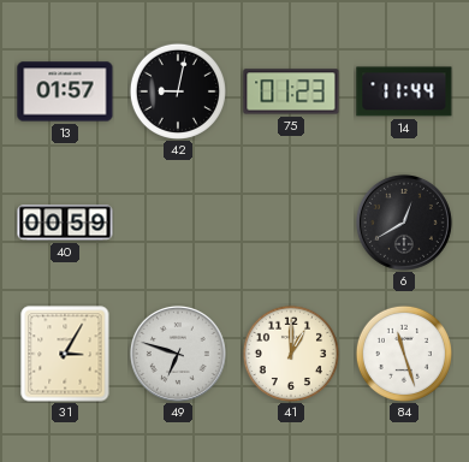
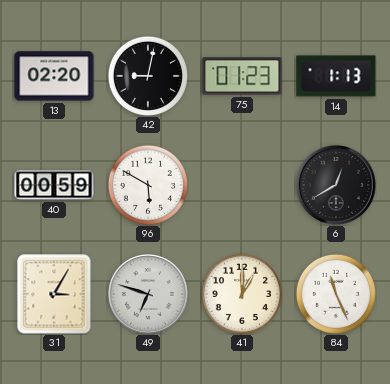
13: 01:57 -> 02:20
14: 11:44 -> 1:13
96: none -> 5:50
84: 11:27 -> 11:26
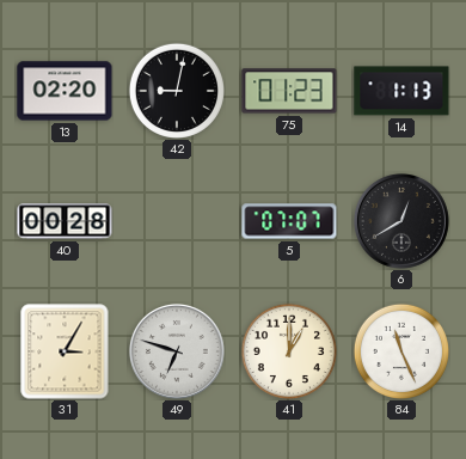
40: 00:59 -> 00:28
96: 5:50 -> none
5: none -> 07:07
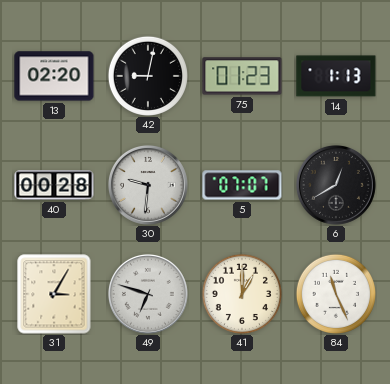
30: none -> 9:31
